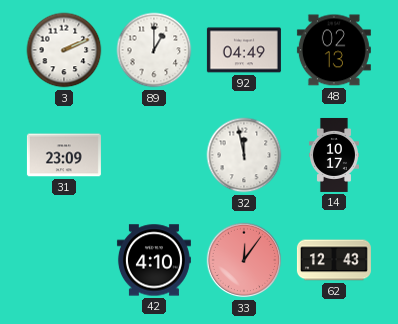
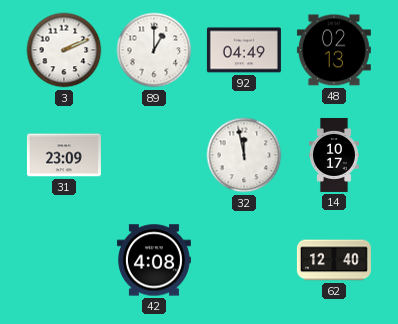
42: 4:10 -> 4:08
33: 12:06 -> none
62: 12:43 -> 12:40
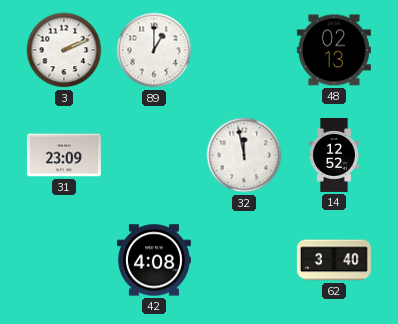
92: 04:49 -> none
14: 10:17 -> 12:52
62: 12:40 -> 3:40
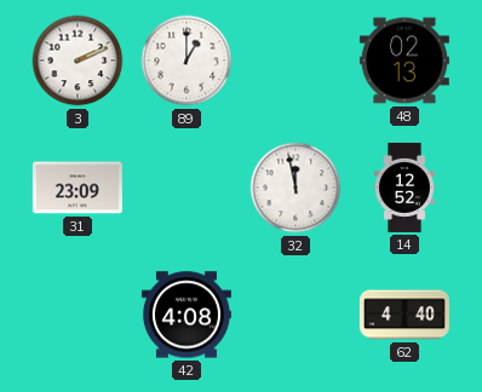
62: 3:40 -> 4:40
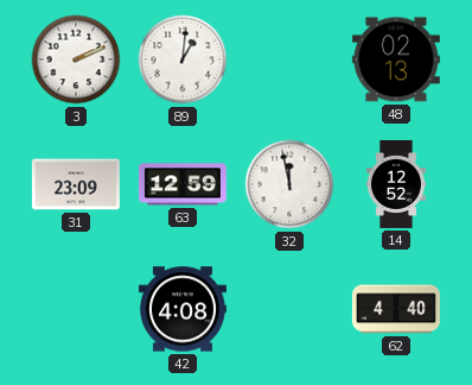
89: 1:00 -> 1:01
63: none -> 12:59
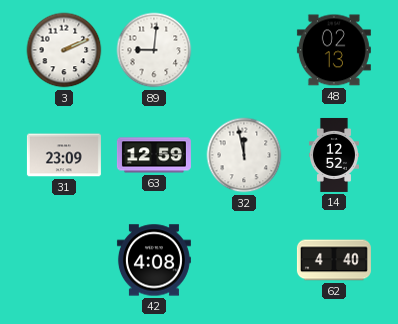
89: 1:01 -> 9:01
